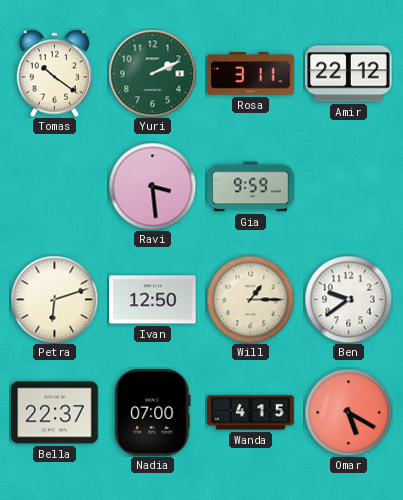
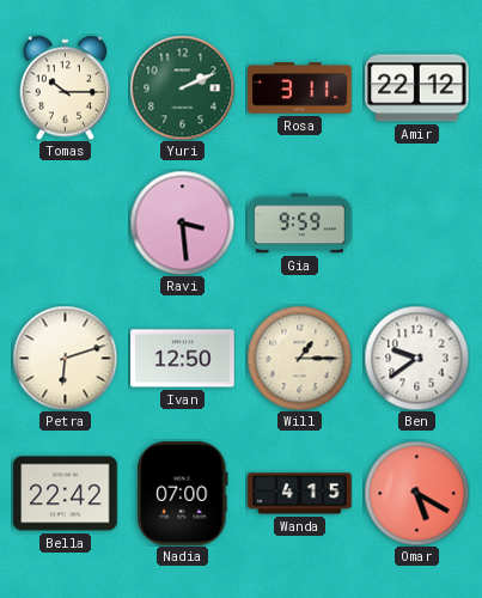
Tomas: 10:21 -> 10:15
Bella: 22:37 -> 22:42
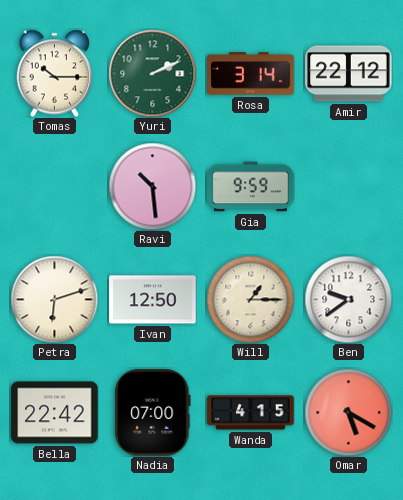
Rosa: 3:11 -> 3:14
Ravi: 3:29 -> 10:29
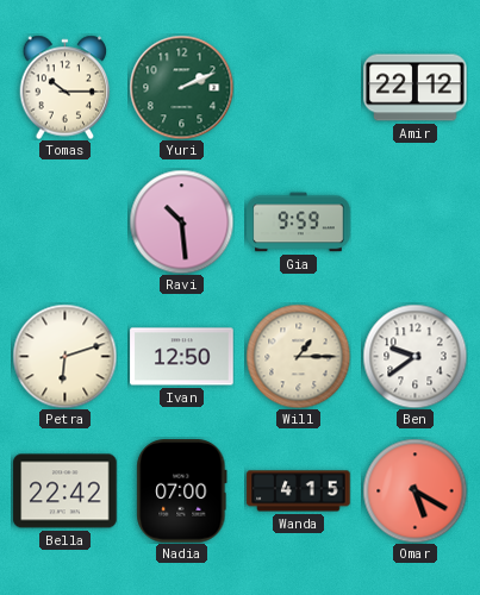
Rosa: 3:14 -> none
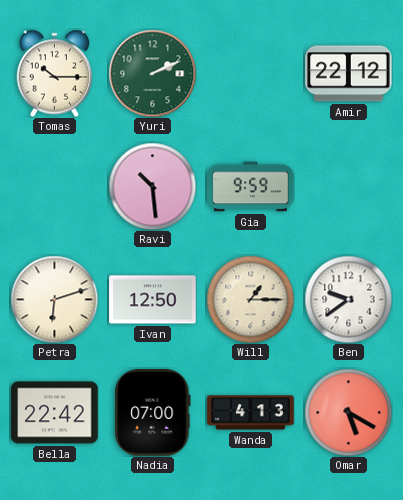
Wanda: 4:15 -> 4:13
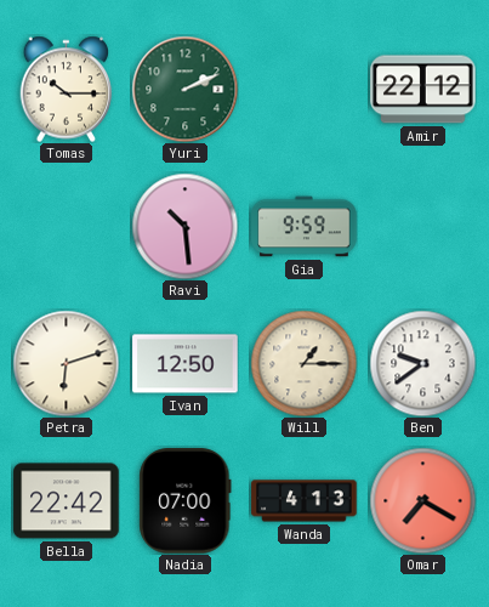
Omar: 5:20 -> 7:20
